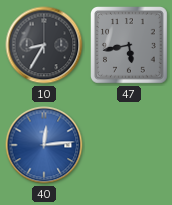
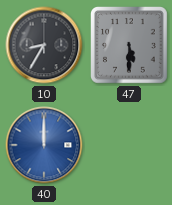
47: 5:43 -> 5:30
40: 12:14 -> 12:00
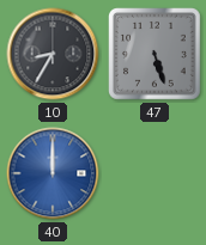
47: 5:30 -> 5:27
